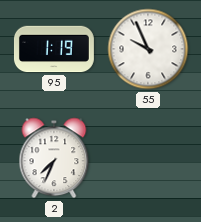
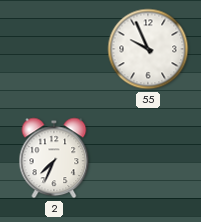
95: 1:19 -> none
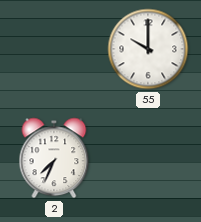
55: 9:56 -> 10:00
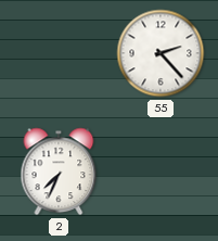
55: 10:00 -> 2:23
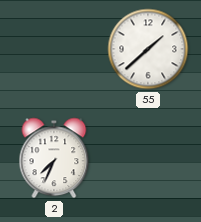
55: 2:23 -> 1:38
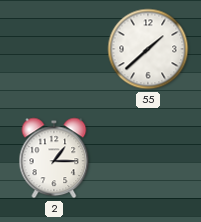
2: 7:34 -> 1:15
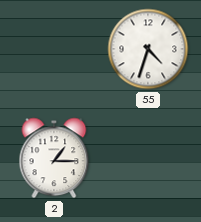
55: 1:38 -> 4:33
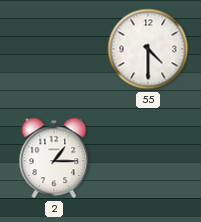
55: 4:33 -> 4:30
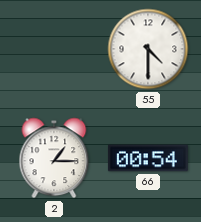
66: none -> 00:54
